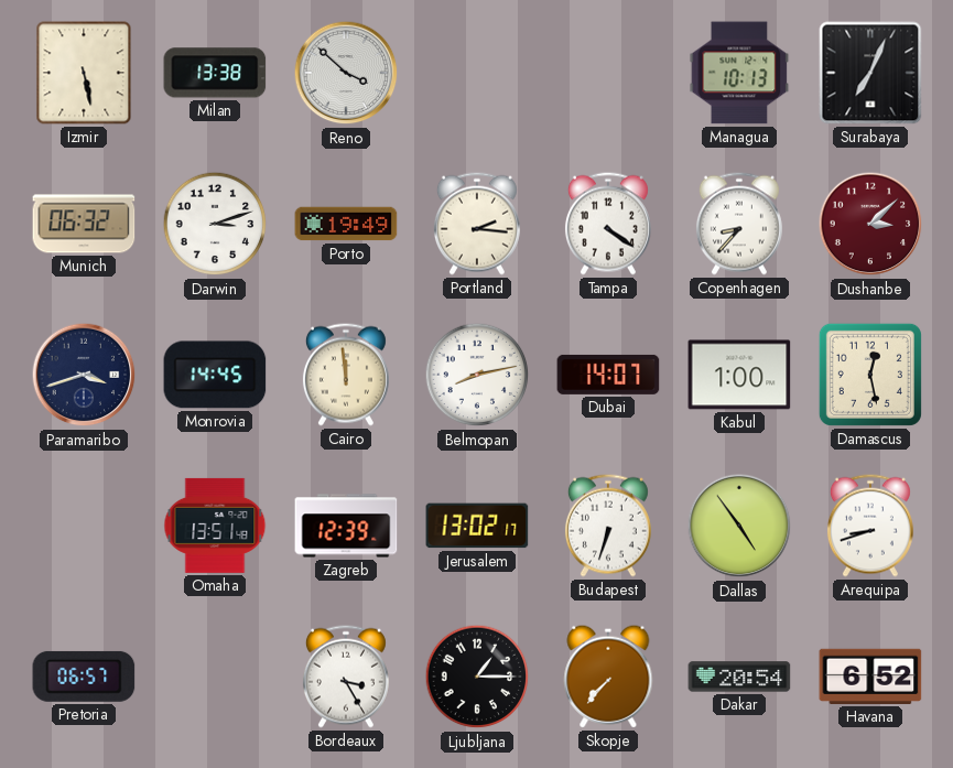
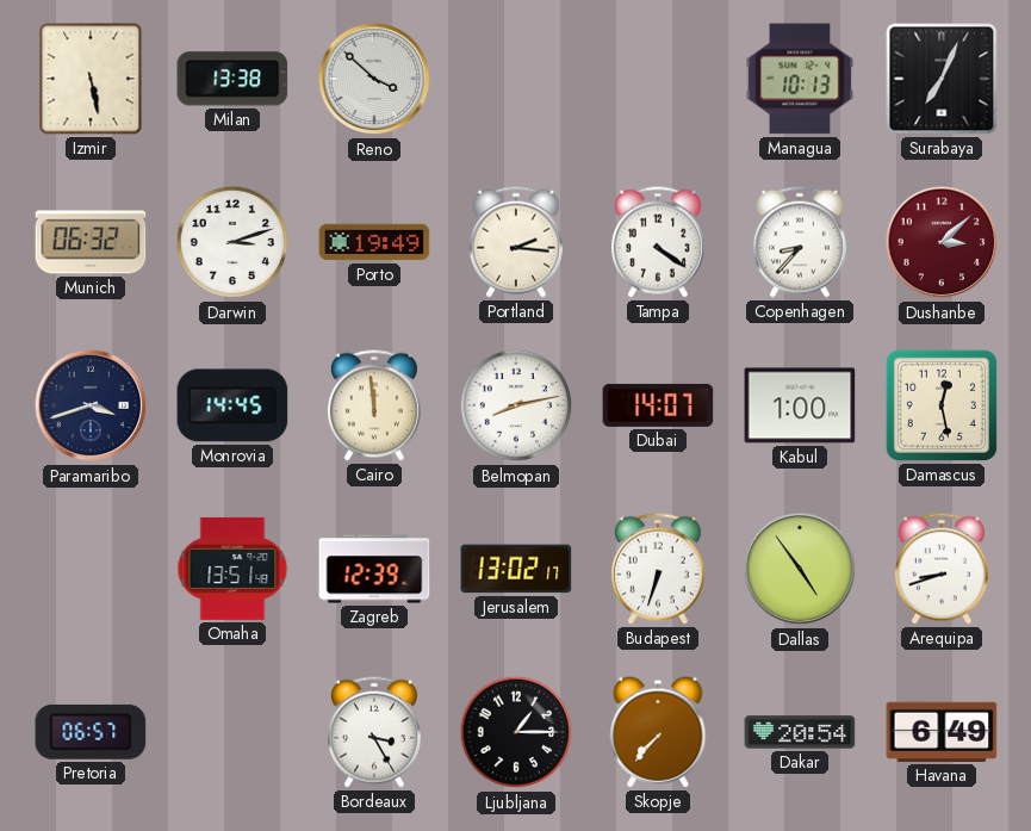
Havana: 6:52 -> 6:49
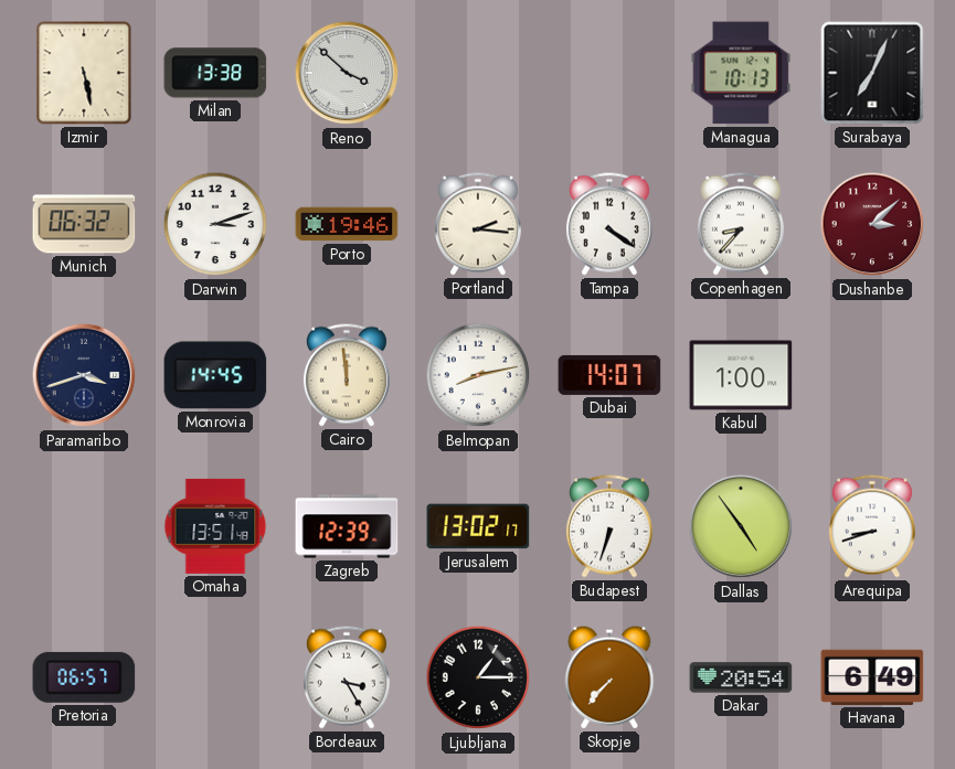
Porto: 19:49 -> 19:46
Damascus: 12:28 -> none
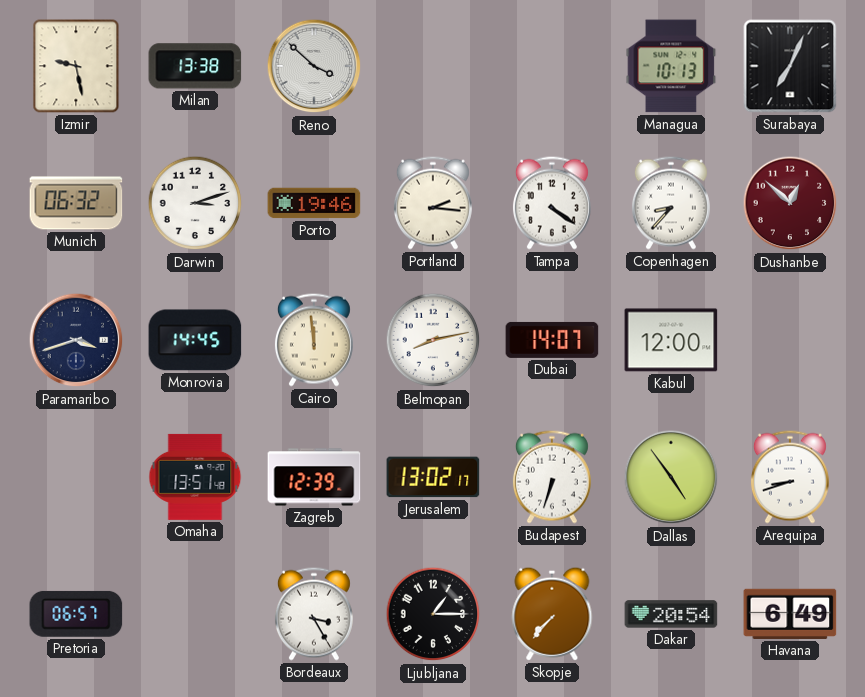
Izmir: 5:28 -> 9:28
Dushanbe: 3:08 -> 12:52
Kabul: 1:00 -> 12:00
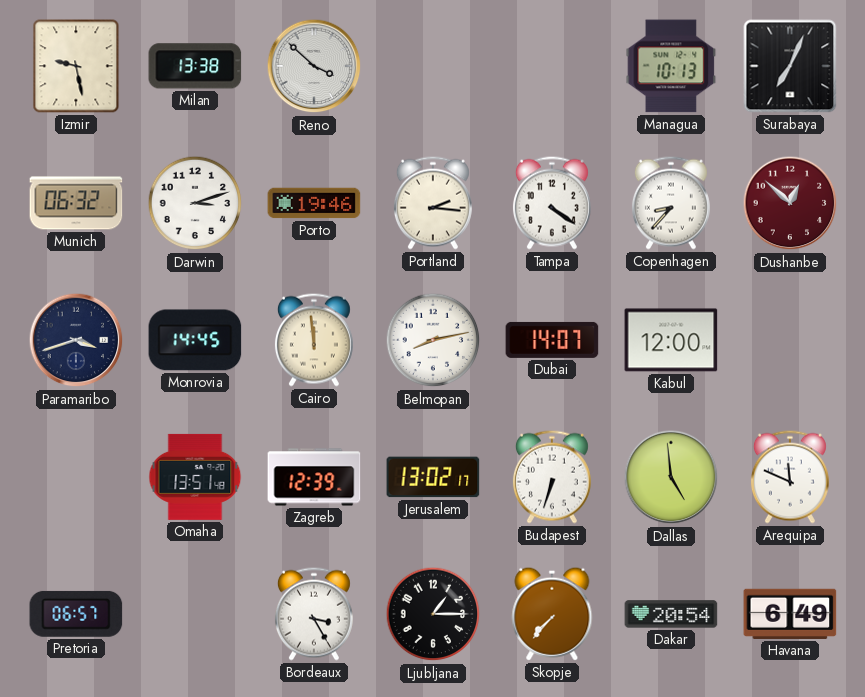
Dallas: 4:54 -> 4:59
Arequipa: 8:42 -> 11:49
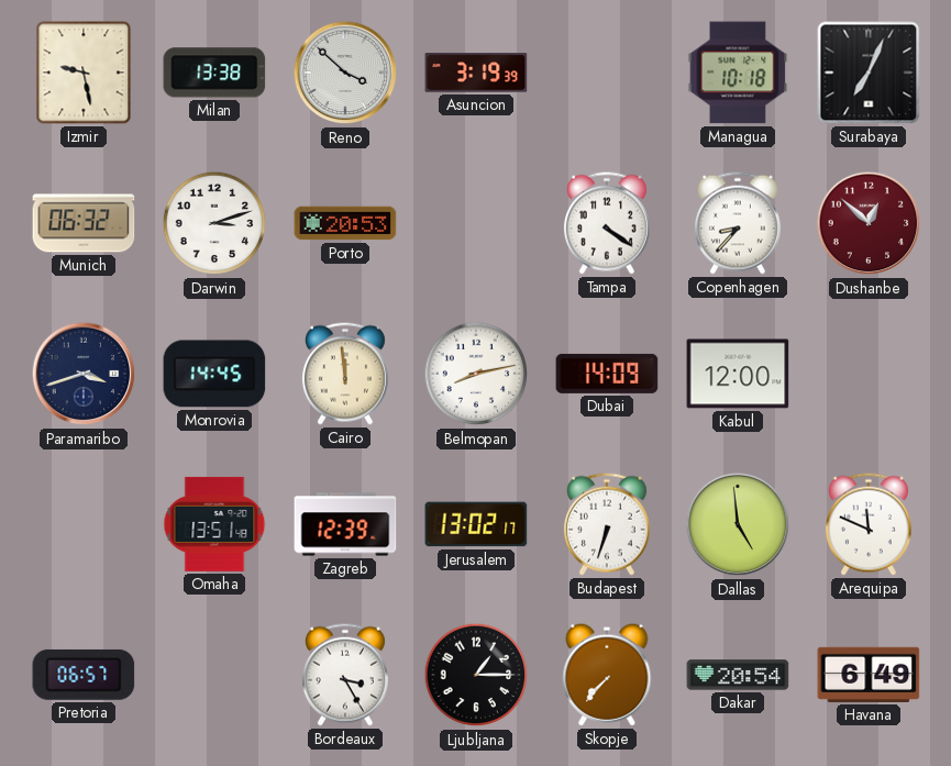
Asuncion: none -> 3:19
Managua: 10:13 -> 10:18
Porto: 19:46 -> 20:53
Portland: 2:16 -> none
Dubai: 14:07 -> 14:09
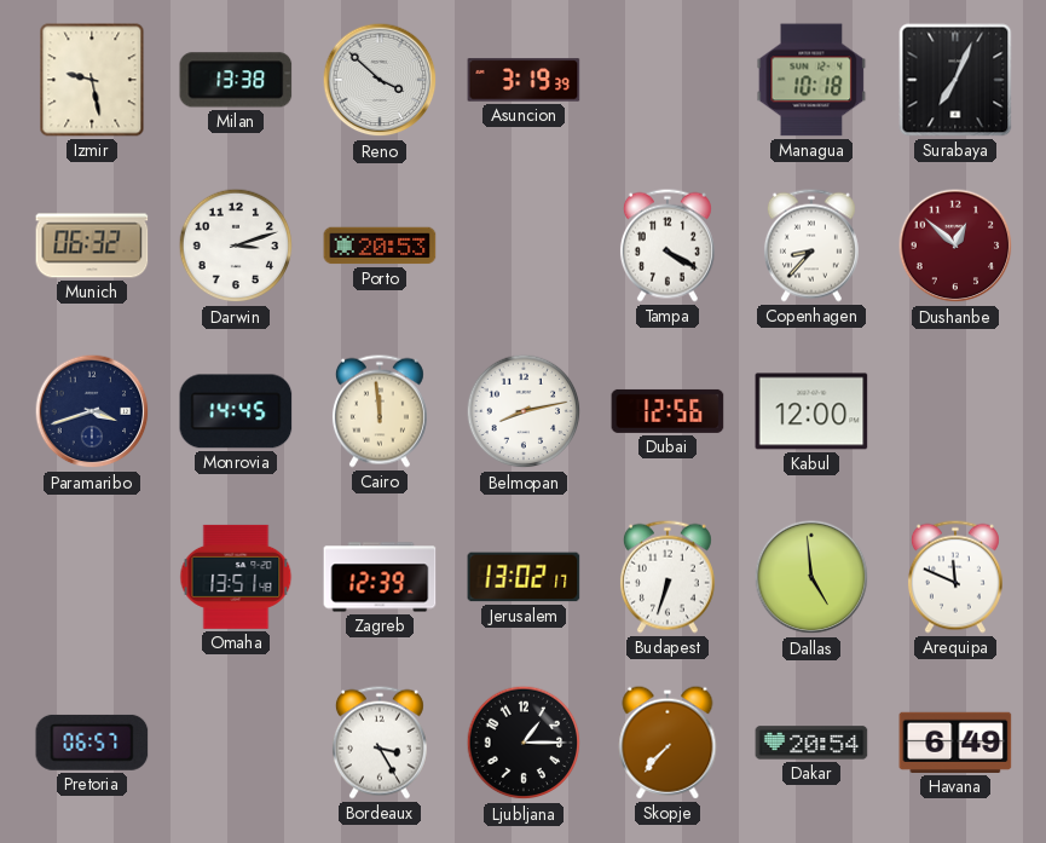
Tampa: 4:21 -> 4:20
Dubai: 14:09 -> 12:56
